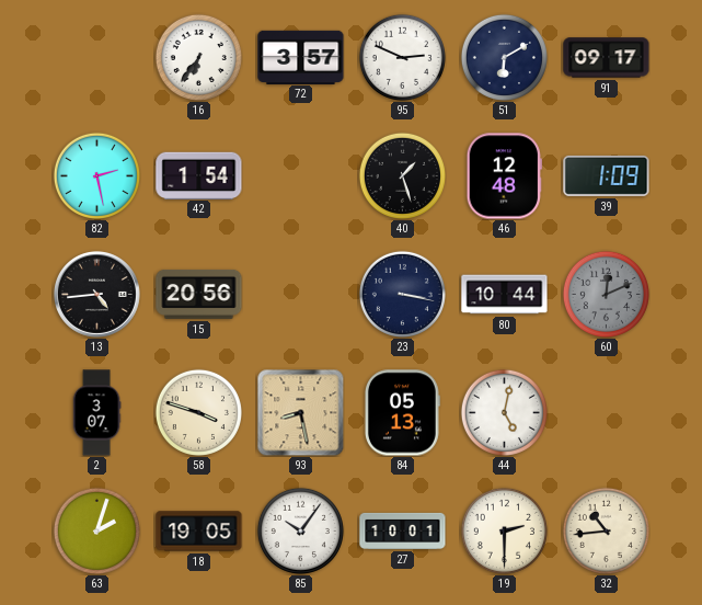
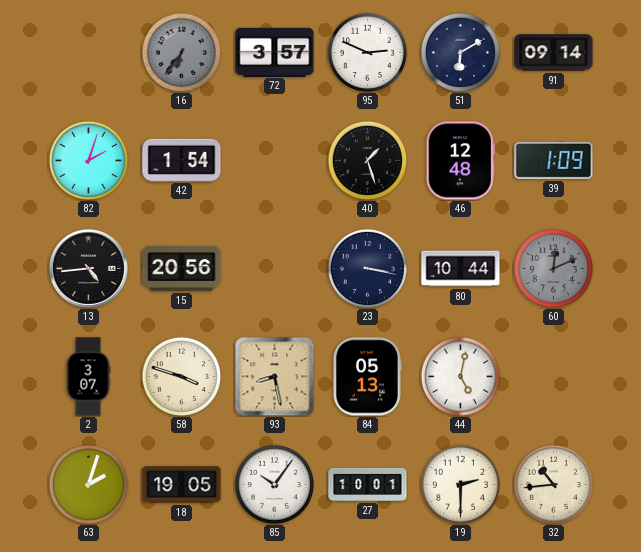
16 dial: white -> grey
91: 09:17 -> 09:14
82: 2:28 -> 2:03
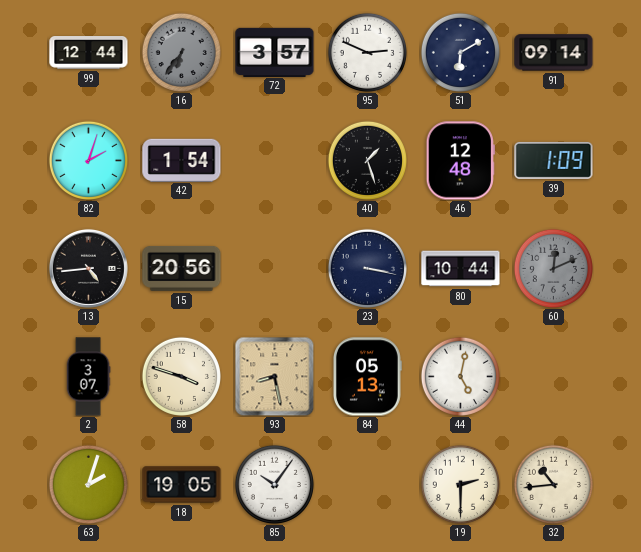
99: none -> 12:44
27: 10:01 -> none
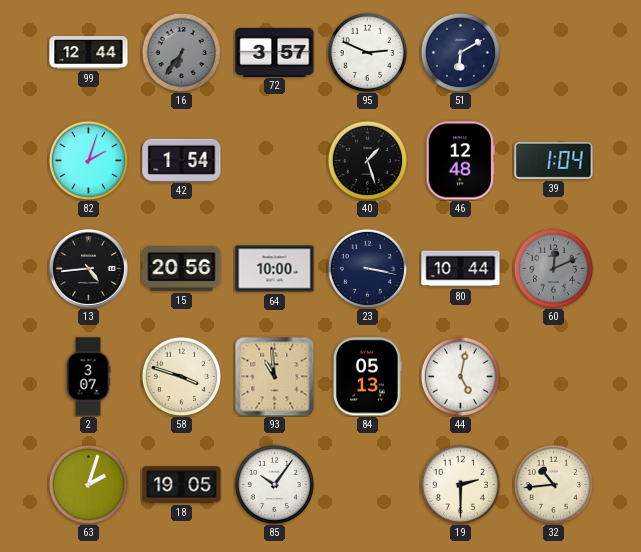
91: 09:14 -> none
39: 1:09 -> 1:04
64: none -> 10:00
93: 8:28 -> 10:59
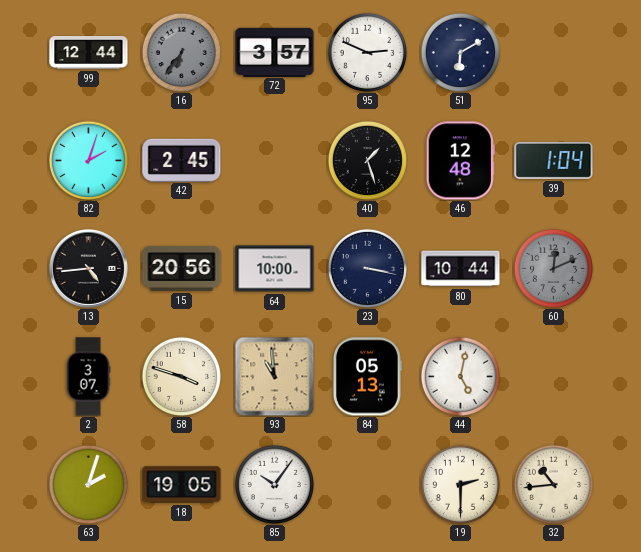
42: 1:54 -> 2:45
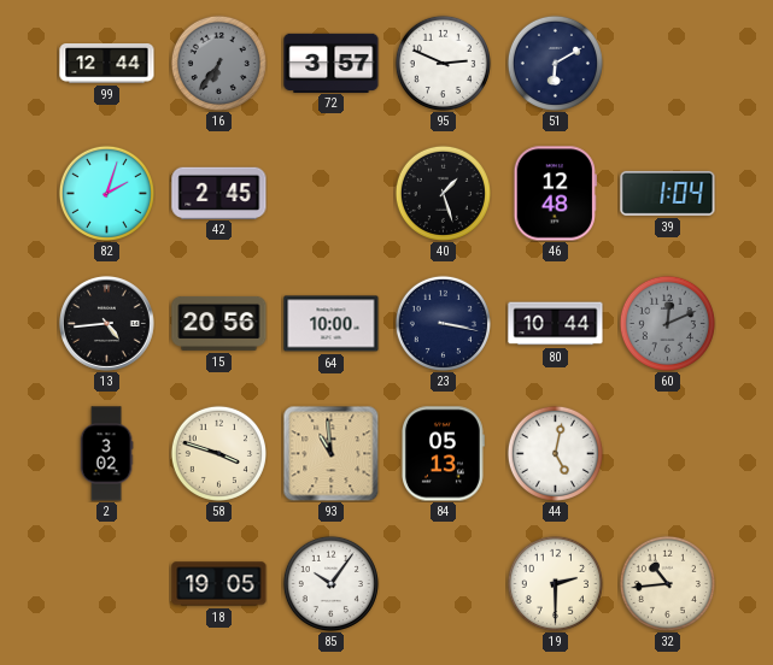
2: 3:07 -> 3:02
63: 2:03 -> none
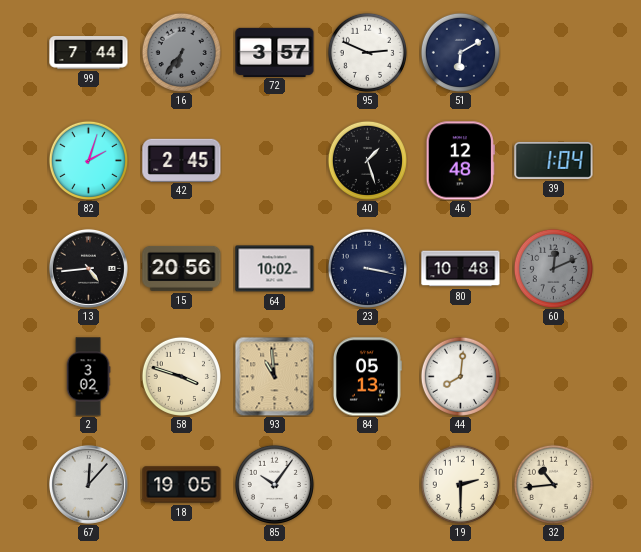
99: 12:44 -> 7:44
64: 10:00 -> 10:02
80: 10:44 -> 10:48
44: 5:02 -> 8:01
67: none -> 12:07
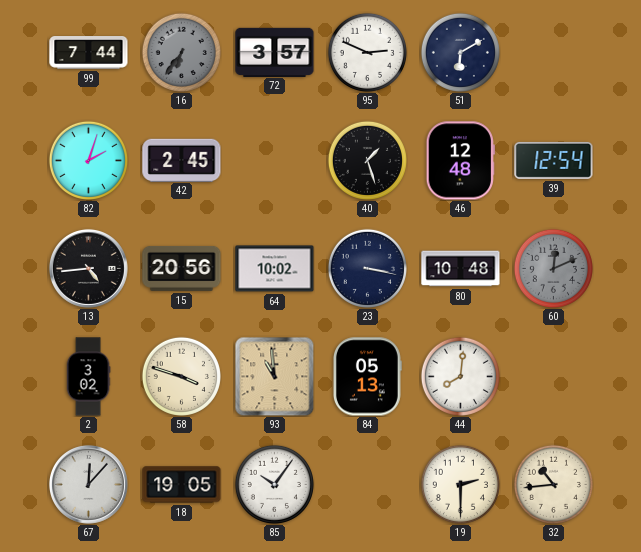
39: 1:04 -> 12:54
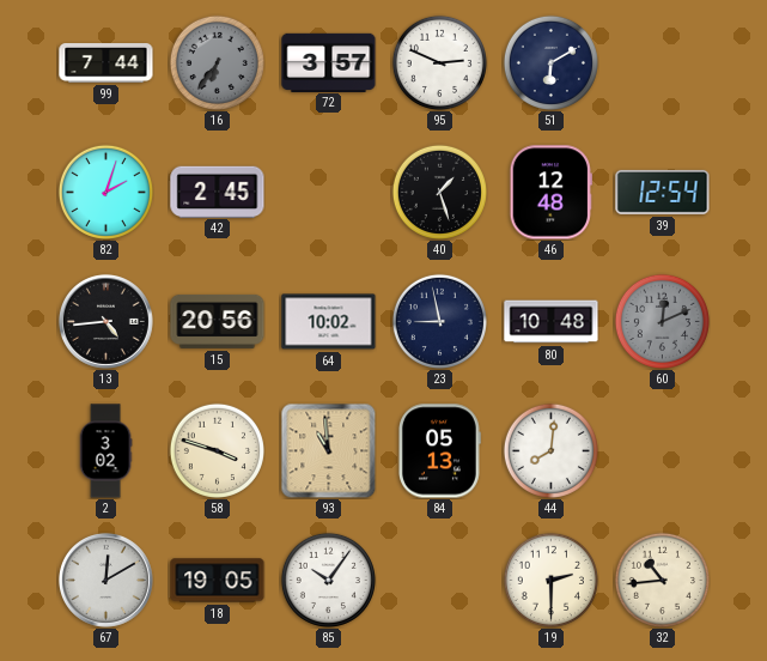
23: 3:17 -> 8:58
67: 12:07 -> 12:10
